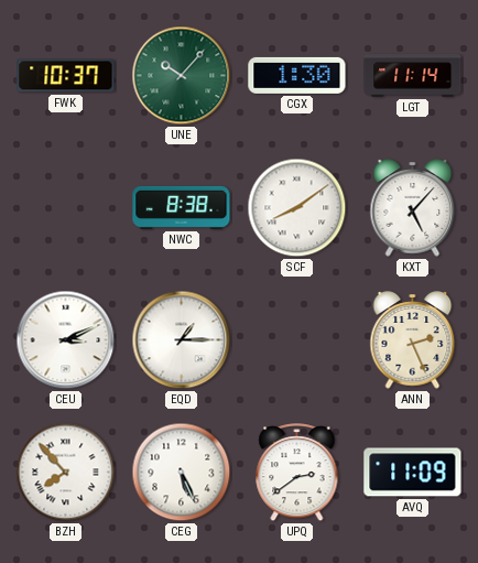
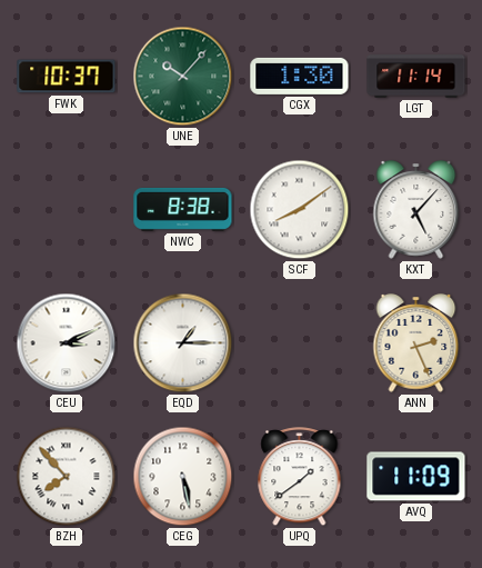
CEG: 5:26 -> 5:28
UPQ: 2:39 -> 1:39
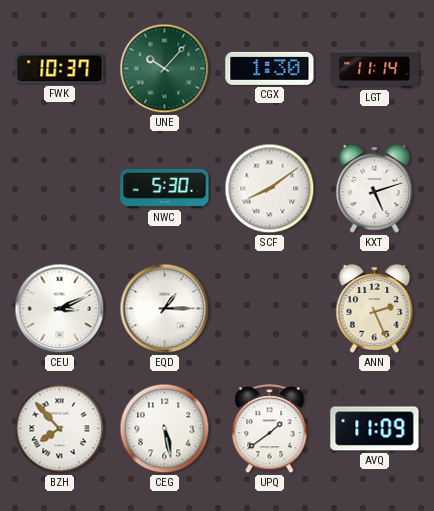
NWC: 8:38 -> 5:30
KXT: 5:07 -> 5:12
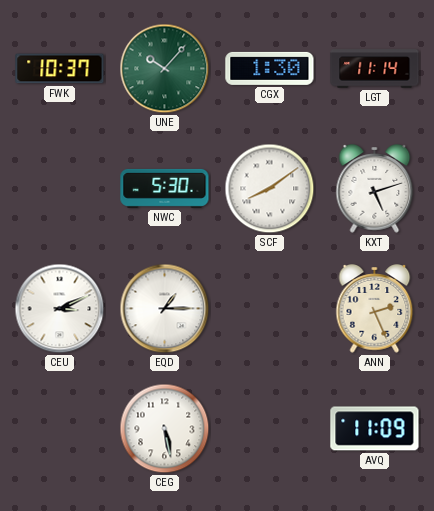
BZH: 7:53 -> none
UPQ: 1:39 -> none
